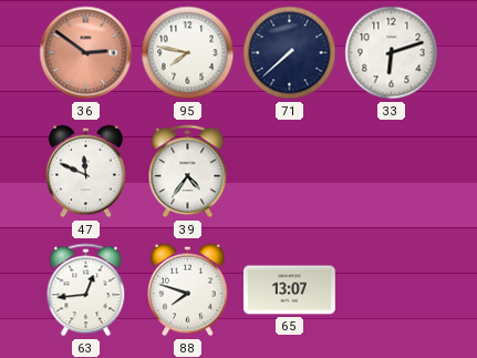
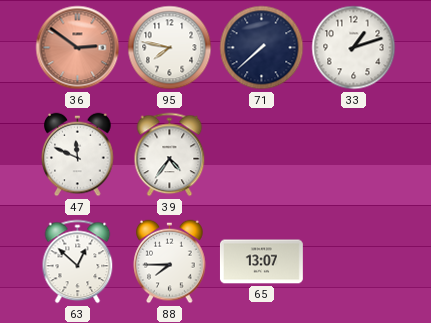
33: 6:12 -> 1:12
63: 12:44 -> 12:52
88: 7:48 -> 7:45
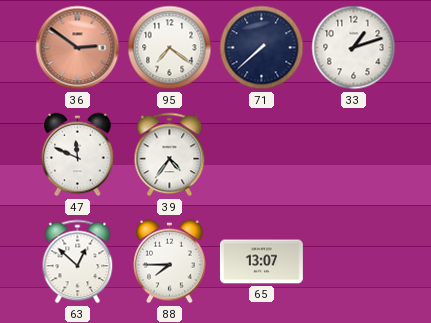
95: 7:47 -> 7:21
